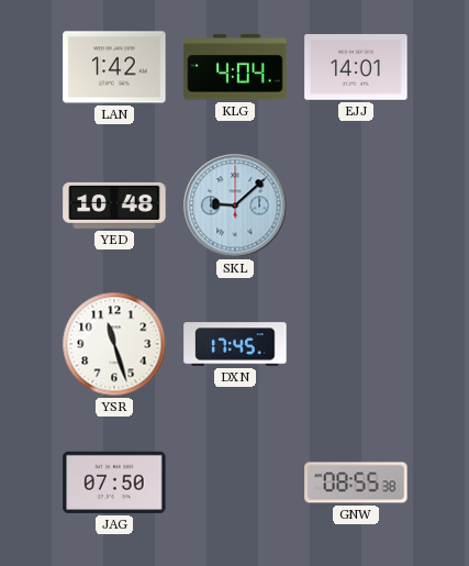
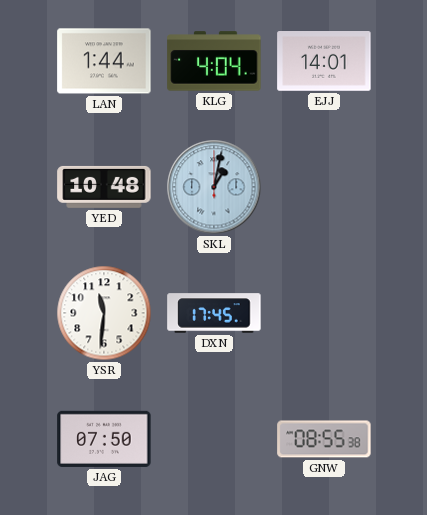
LAN: 1:42 -> 1:44
SKL: 9:08 -> 1:02
YSR: 11:27 -> 11:31
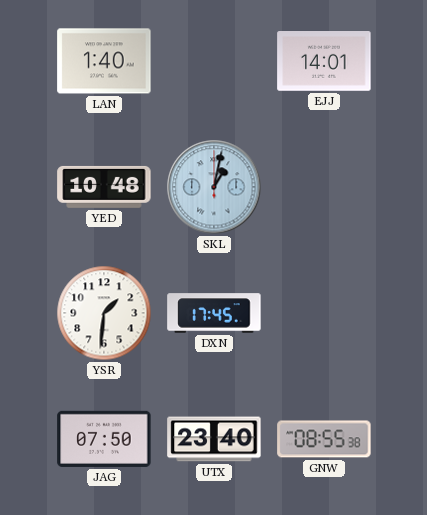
LAN: 1:44 -> 1:40
KLG: 4:04 -> none
YSR: 11:31 -> 1:31
UTX: none -> 23:40
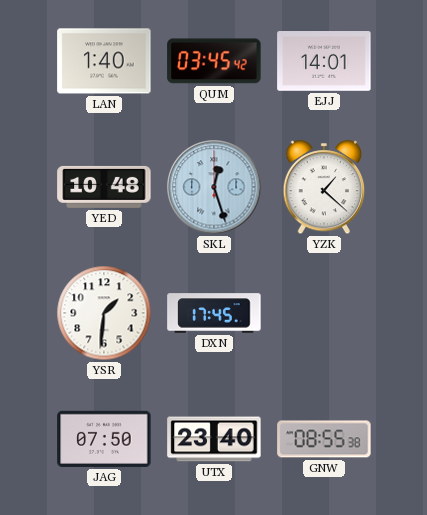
QUM: none -> 03:45
SKL: 1:02 -> 12:27
YZK: none -> 1:22
